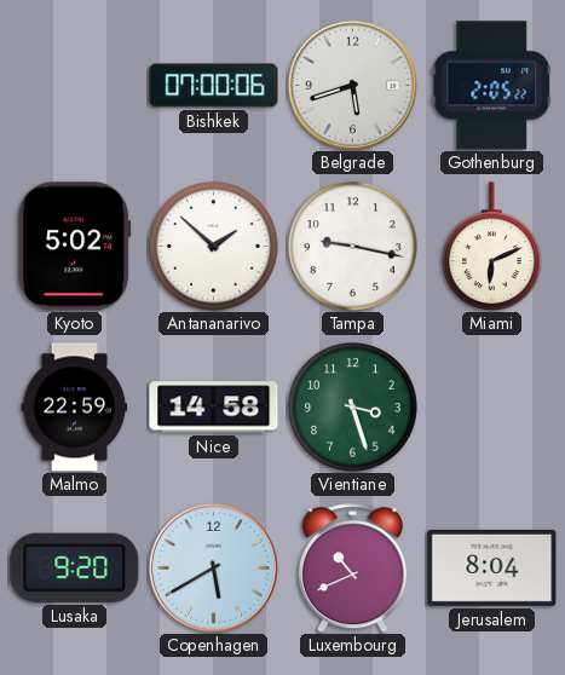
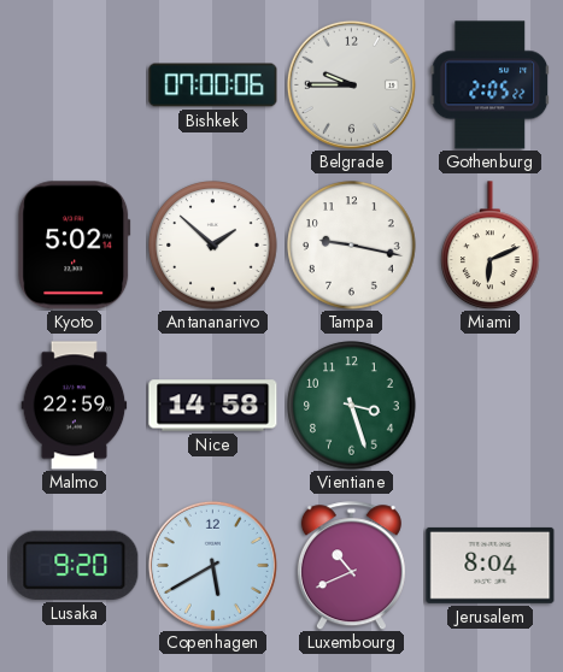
Belgrade: 5:42 -> 9:45
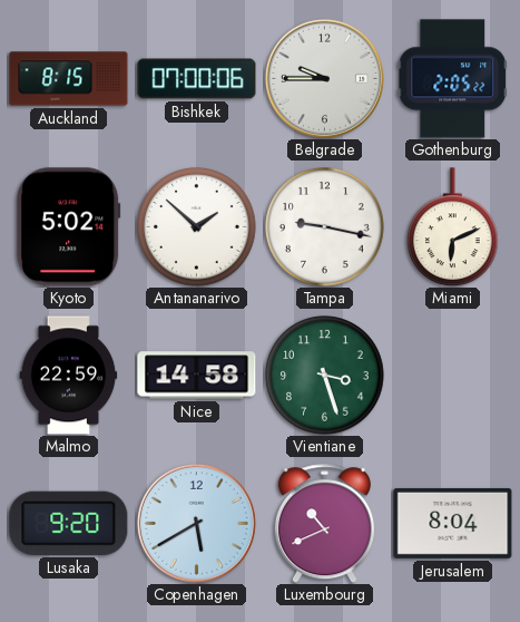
Auckland: none -> 8:15
